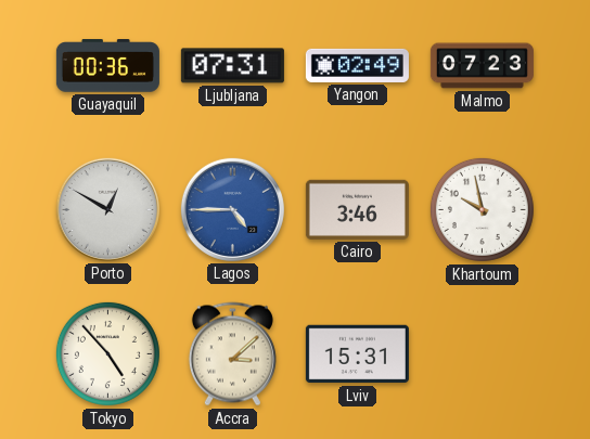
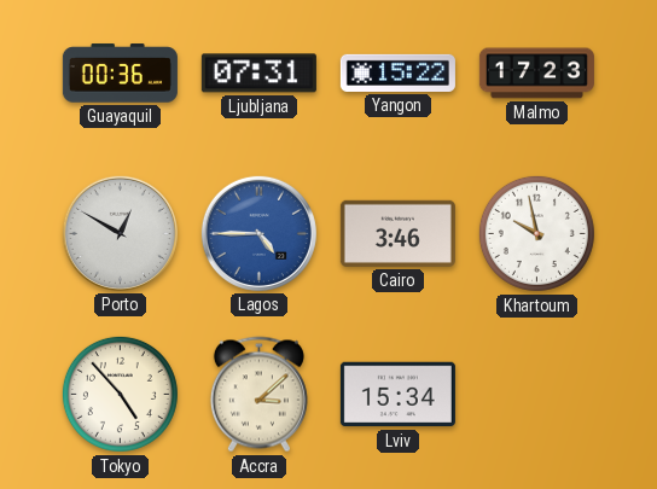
Yangon: 02:49 -> 15:22
Malmo: 07:23 -> 17:23
Lviv: 15:31 -> 15:34
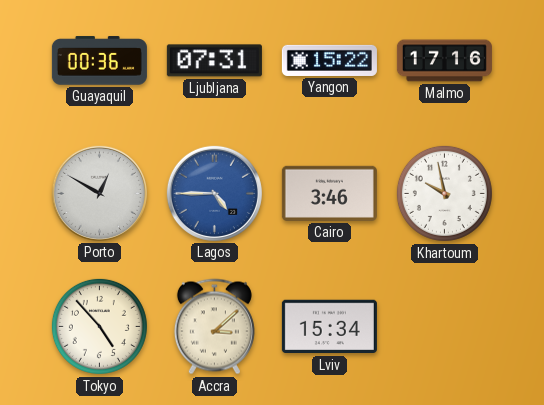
Malmo: 17:23 -> 17:16
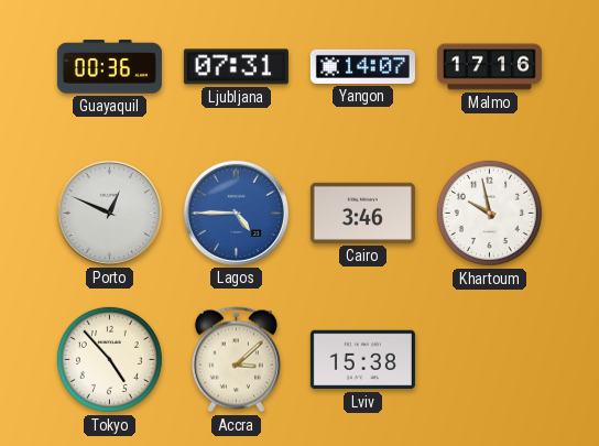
Yangon: 15:22 -> 14:07
Porto: 12:50 -> 12:49
Lviv: 15:34 -> 15:38
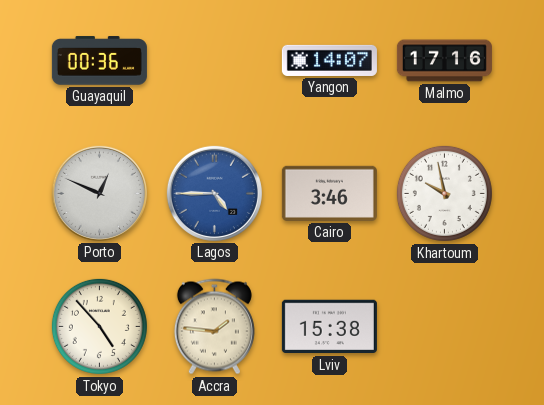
Ljubljana: 07:31 -> none
Accra: 3:08 -> 1:46
